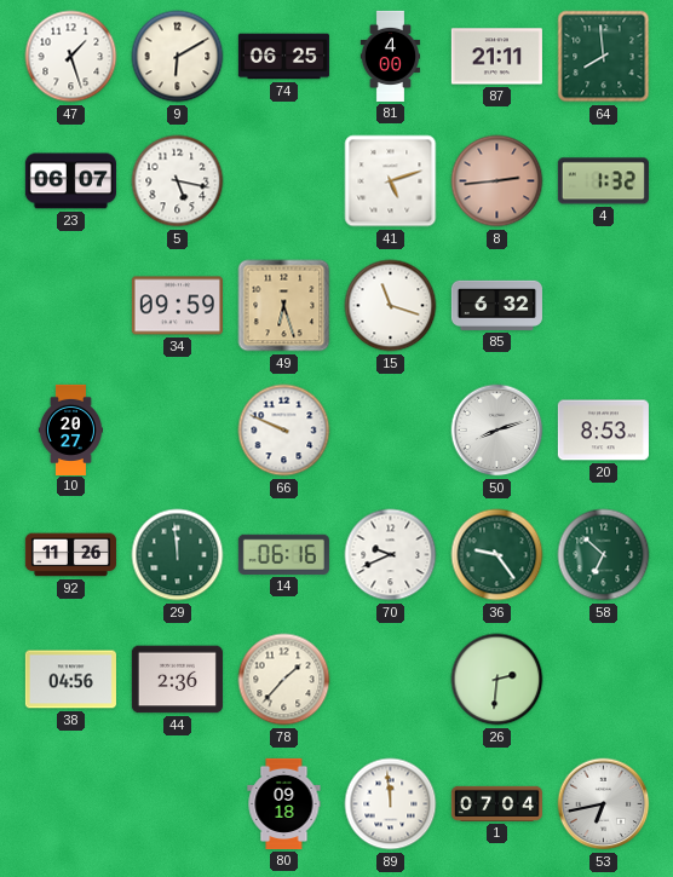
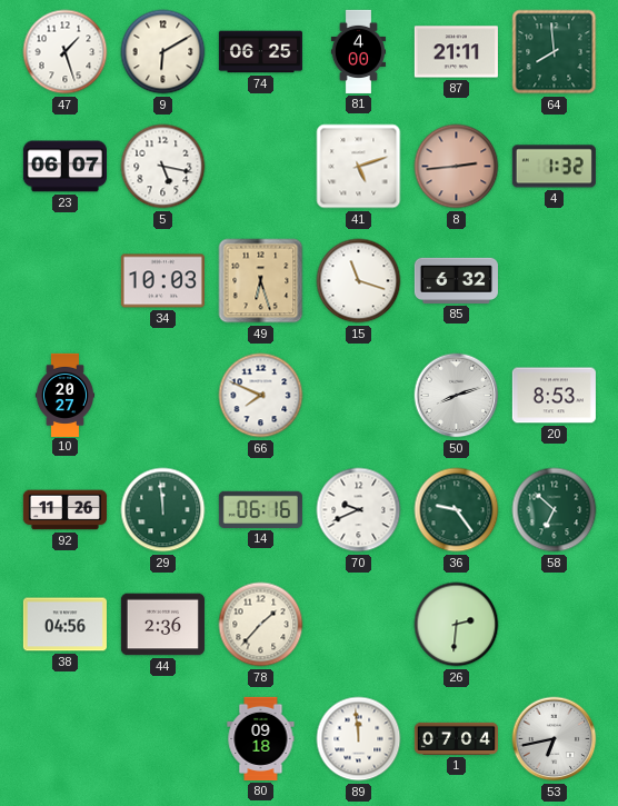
34: 09:59 -> 10:03
66: 9:49 -> 7:49
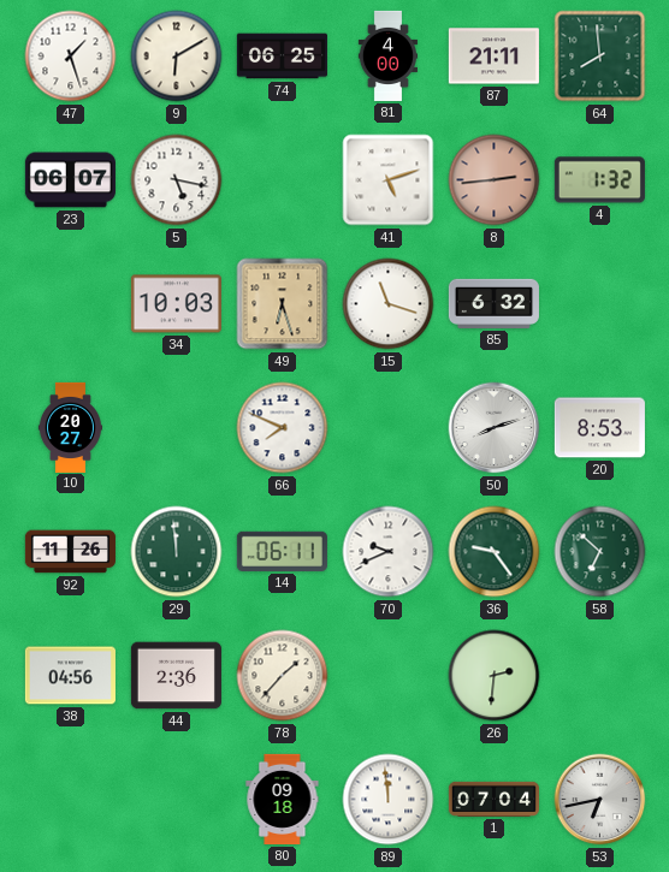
14: 06:16 -> 06:11
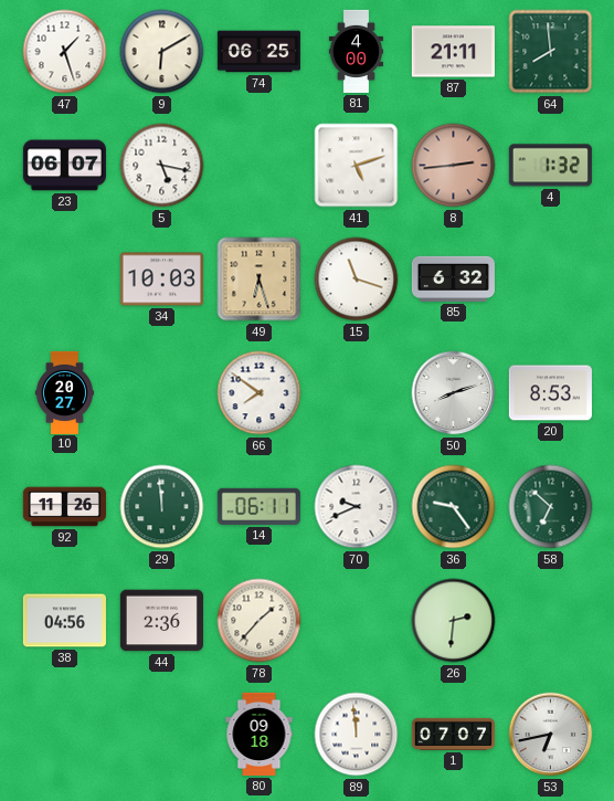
66: 7:49 -> 7:51
1: 07:04 -> 07:07
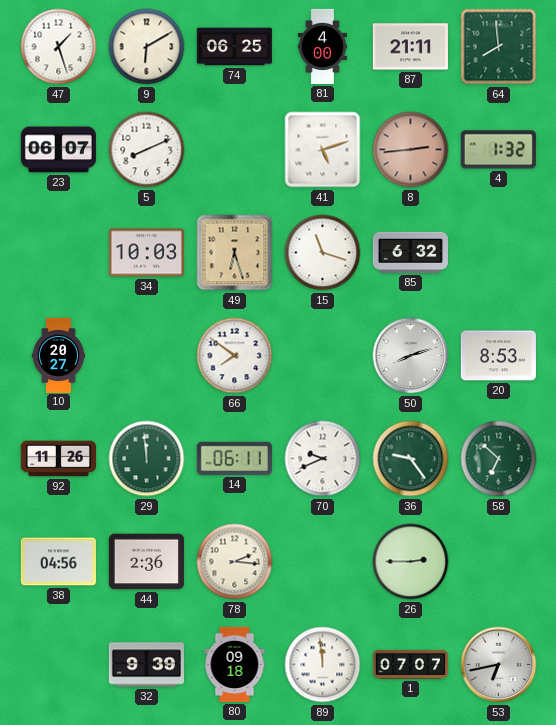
5: 5:17 -> 8:11
78: 1:37 -> 2:16
26: 2:31 -> 2:45
32: none -> 9:39
